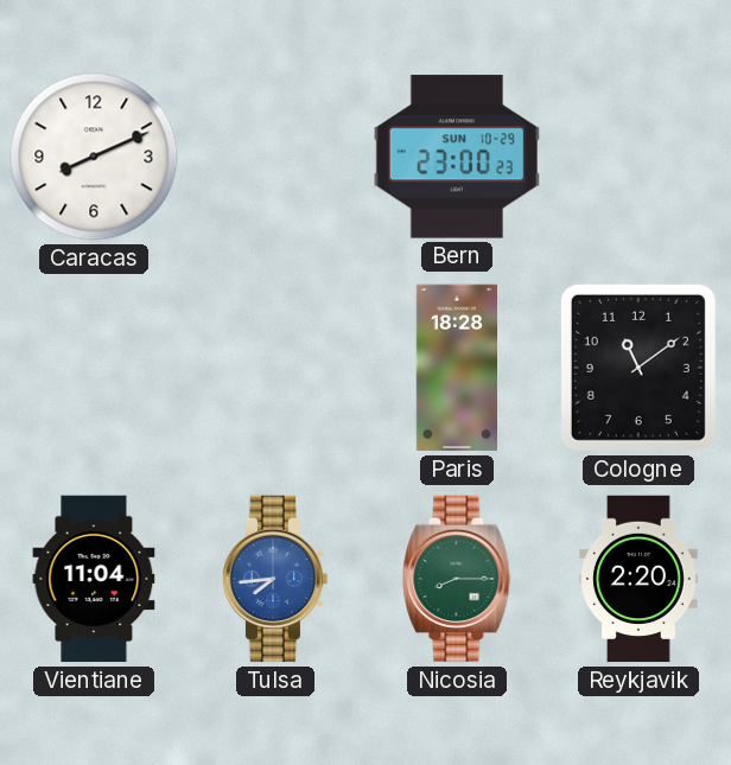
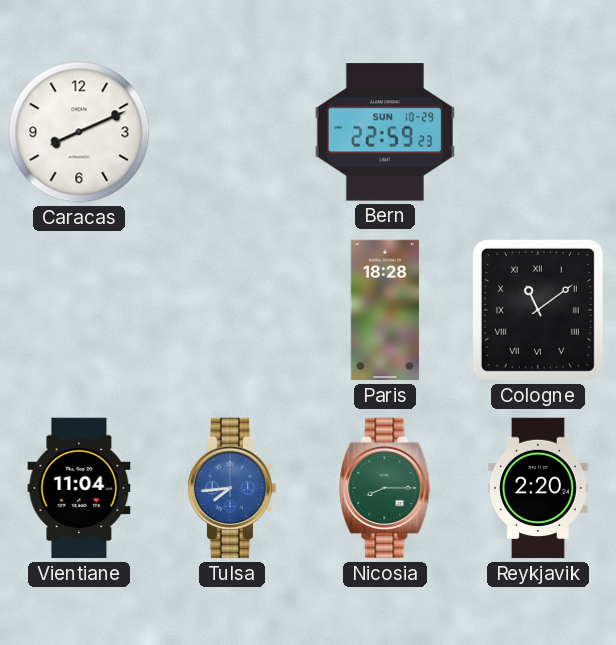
Bern: 23:00 -> 22:59
Cologne numerals: Arabic -> Roman
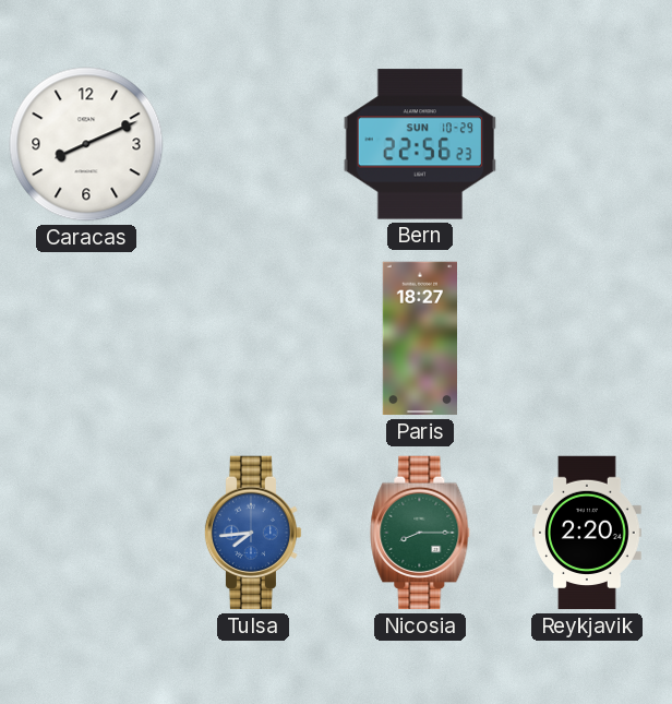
Bern: 22:59 -> 22:56
Paris: 18:28 -> 18:27
Cologne: 11:09 -> none
Vientiane: 11:04 -> none
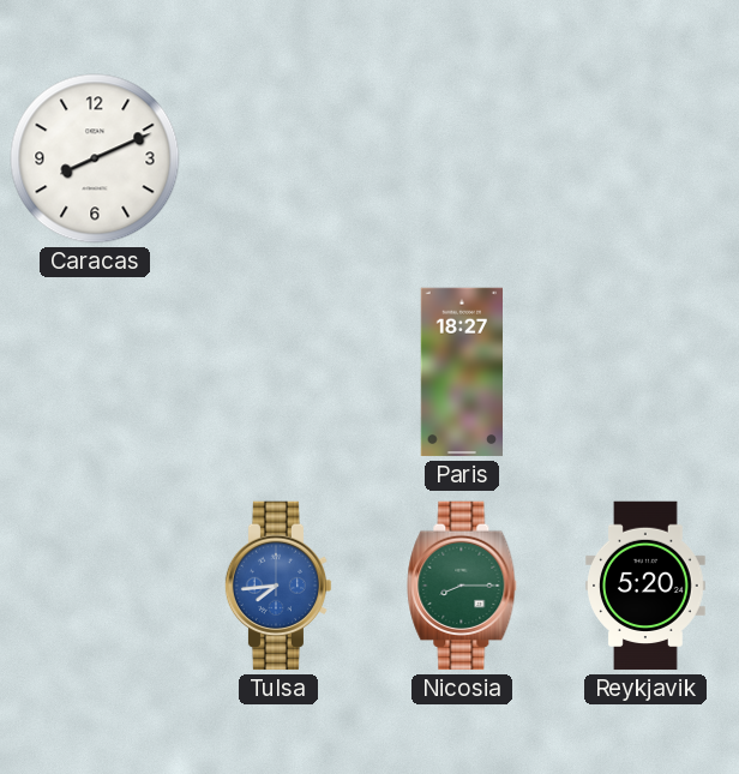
Bern: 22:56 -> none
Reykjavik: 2:20 -> 5:20
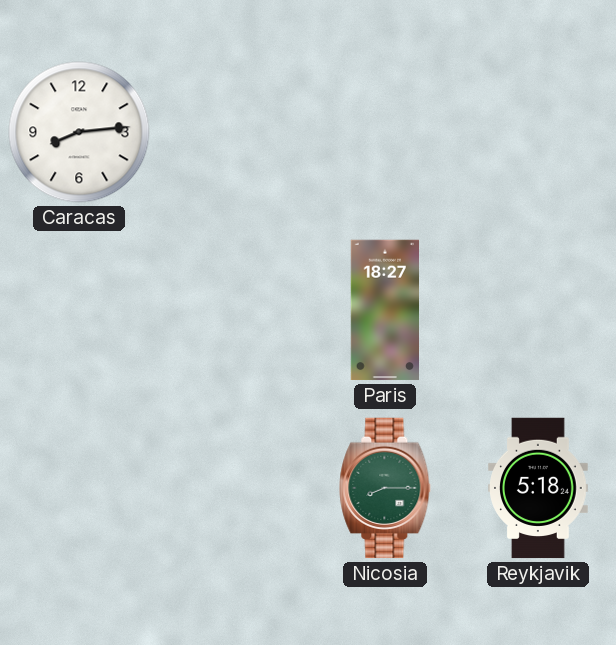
Caracas: 8:11 -> 8:14
Tulsa: 7:44 -> none
Reykjavik: 5:20 -> 5:18
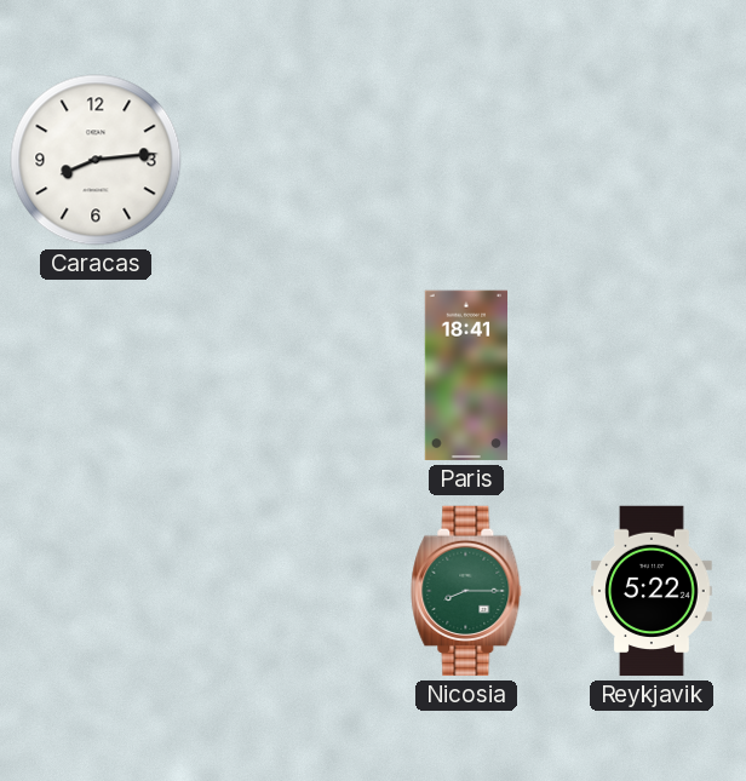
Paris: 18:27 -> 18:41
Reykjavik: 5:18 -> 5:22
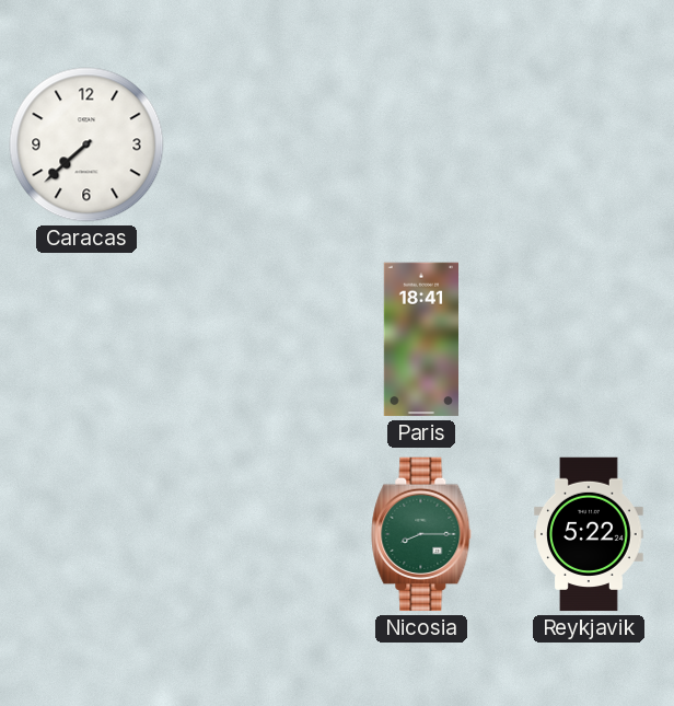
Caracas: 8:14 -> 7:38
